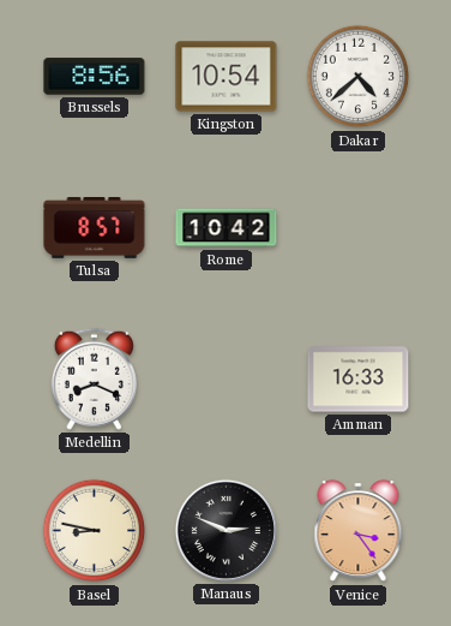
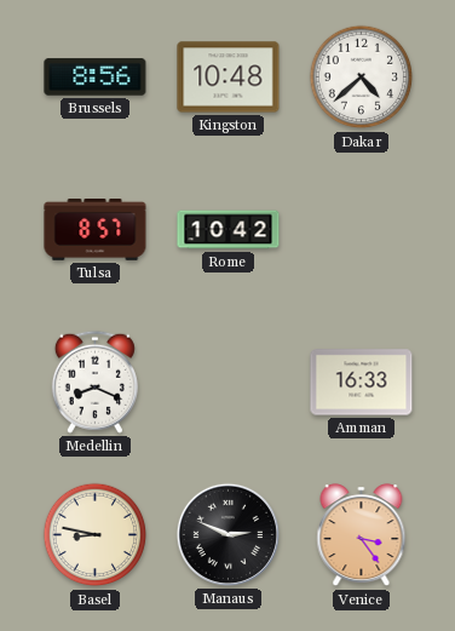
Kingston: 10:54 -> 10:48
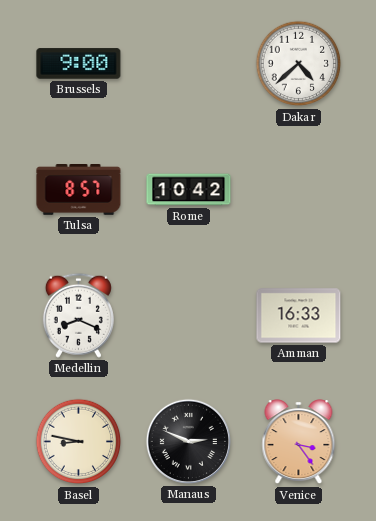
Brussels: 8:56 -> 9:00
Kingston: 10:48 -> none
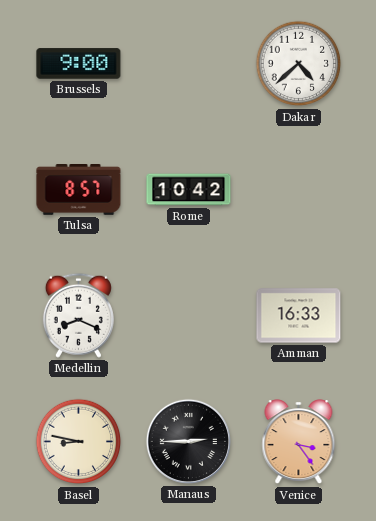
Manaus: 2:49 -> 2:45
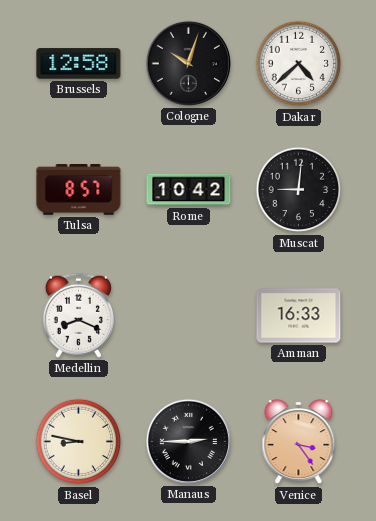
Brussels: 9:00 -> 12:58
Cologne: none -> 10:03
Muscat: none -> 9:01
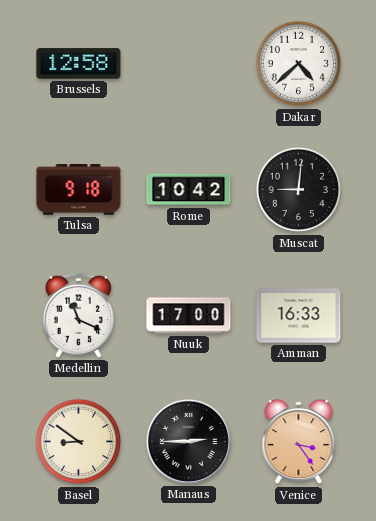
Cologne: 10:03 -> none
Tulsa: 8:57 -> 9:18
Medellin: 8:19 -> 11:19
Nuuk: none -> 17:00
Basel: 8:47 -> 8:51
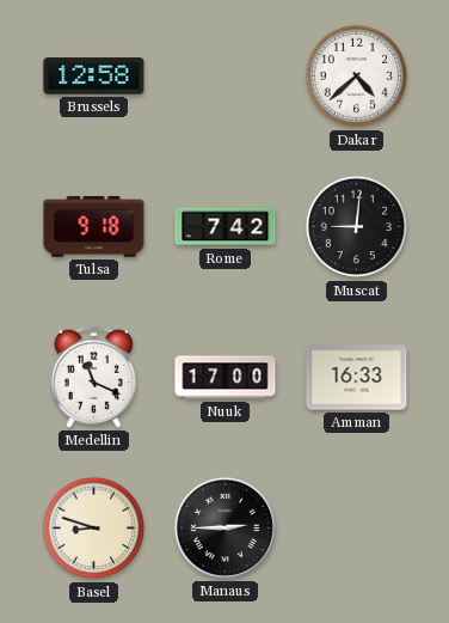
Rome: 10:42 -> 7:42
Basel: 8:51 -> 8:48
Venice: 3:24 -> none
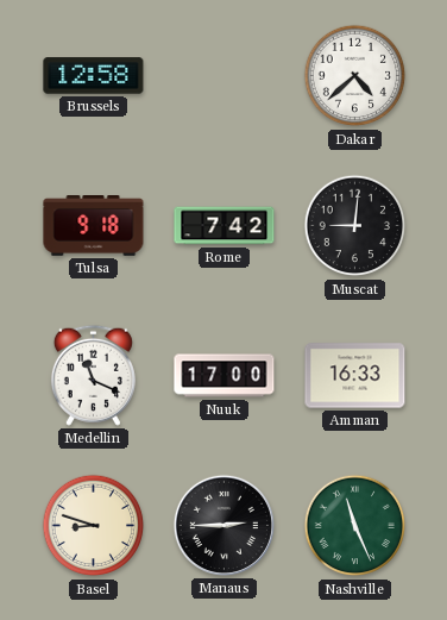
Nashville: none -> 11:26
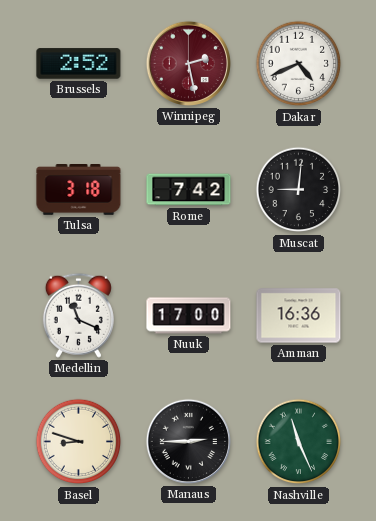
Brussels: 12:58 -> 2:52
Winnipeg: none -> 2:28
Dakar: 4:38 -> 4:41
Tulsa: 9:18 -> 3:18
Amman: 16:33 -> 16:36
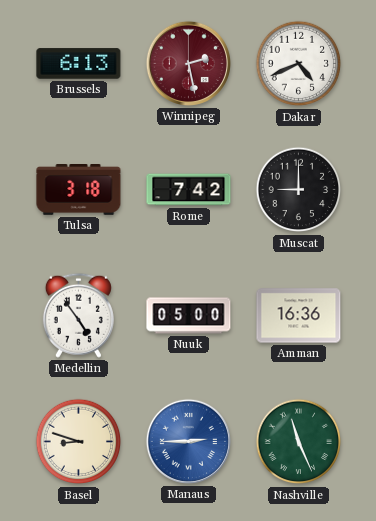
Brussels: 2:52 -> 6:13
Muscat: 9:01 -> 9:00
Medellin: 11:19 -> 4:54
Nuuk: 17:00 -> 05:00
Manaus dial: black -> blue
